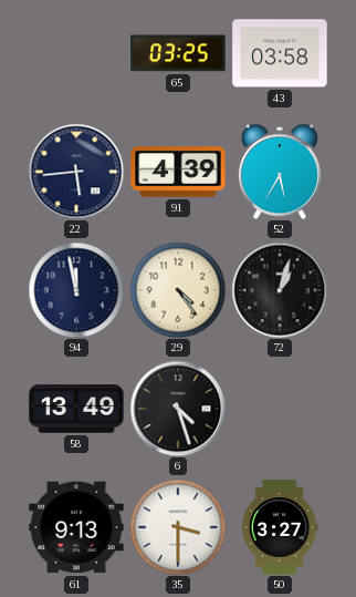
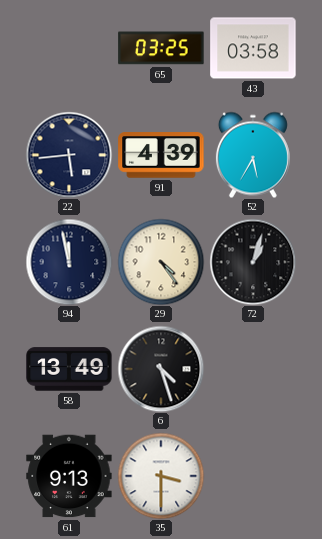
50: 3:27 -> none
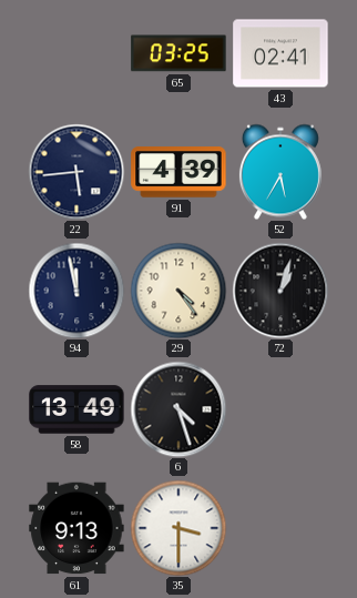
43: 03:58 -> 02:41
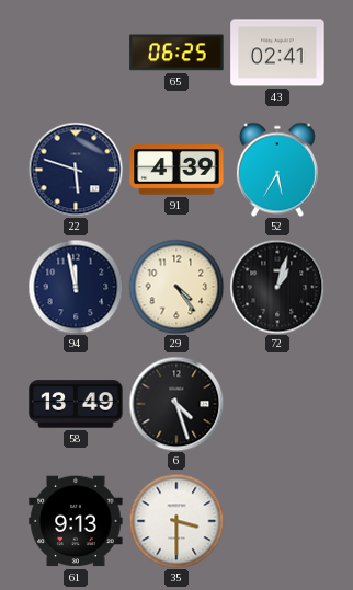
65: 03:25 -> 06:25
22: 5:44 -> 5:48
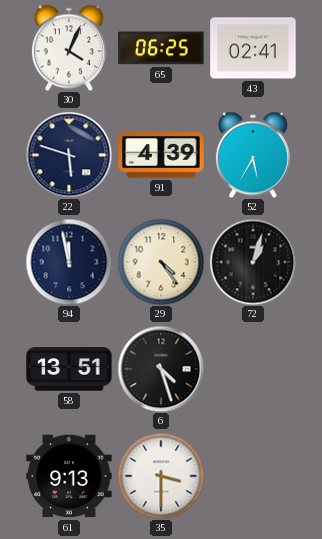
30: none -> 4:04
58: 13:49 -> 13:51
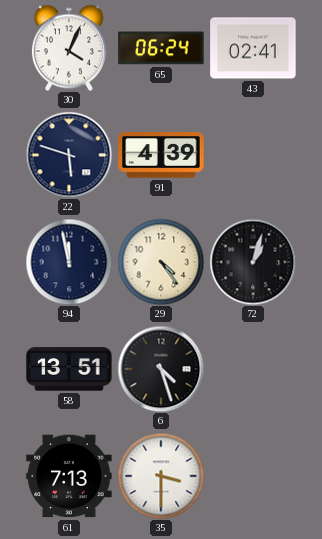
65: 06:25 -> 06:24
52: 5:35 -> none
61: 9:13 -> 7:13
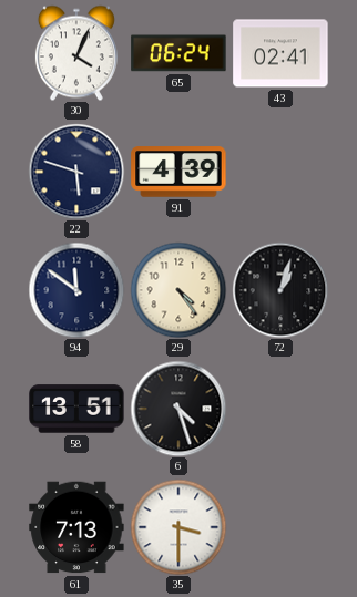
94: 11:58 -> 11:51
